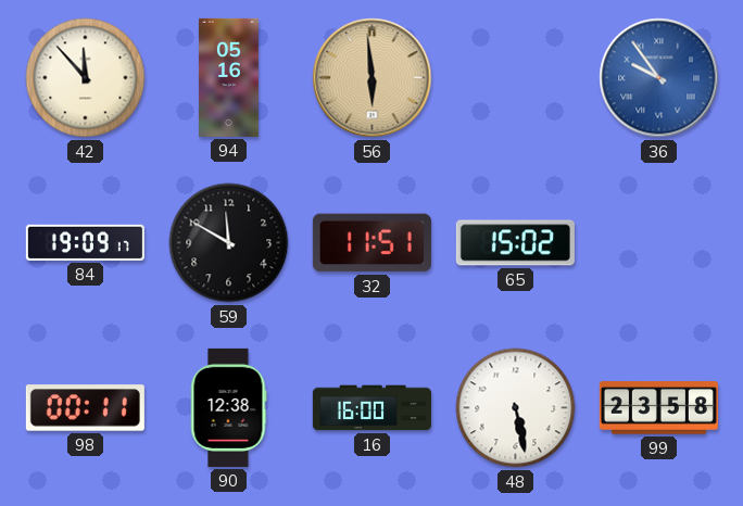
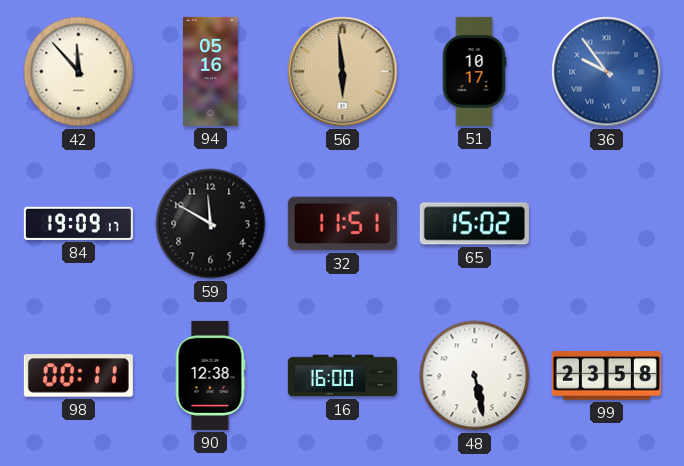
51: none -> 10:17
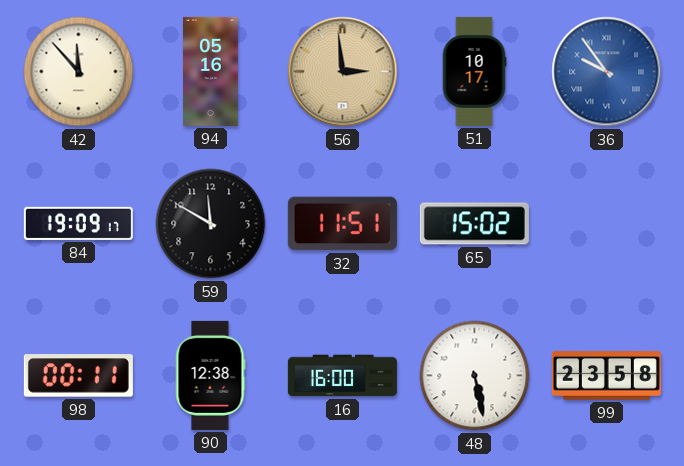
56: 5:59 -> 2:59
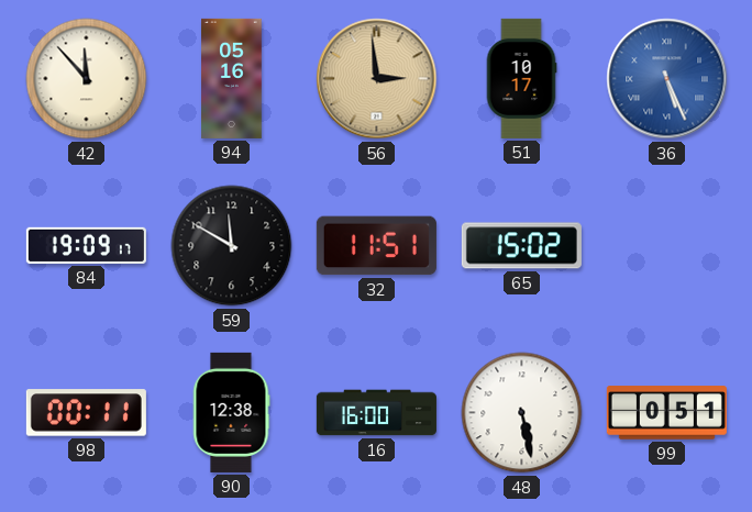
36: 9:54 -> 5:26
99: 23:58 -> 0:51
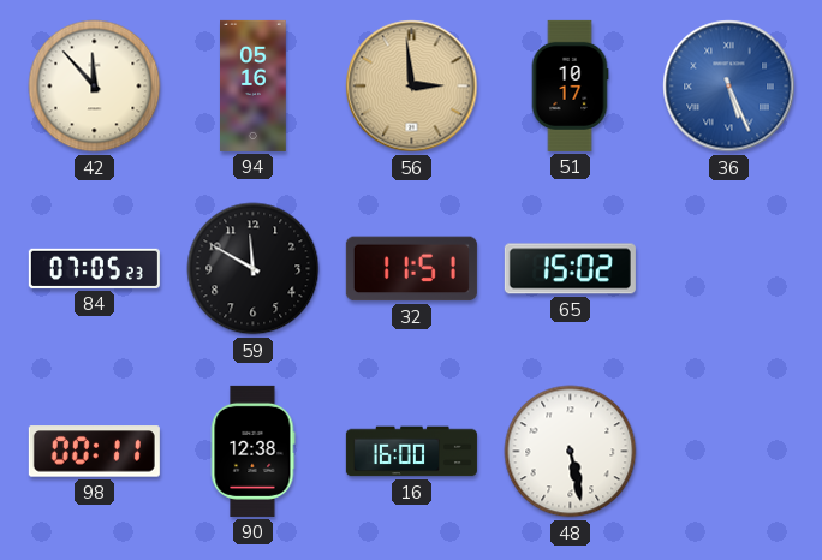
84: 19:09 -> 07:05
99: 0:51 -> none
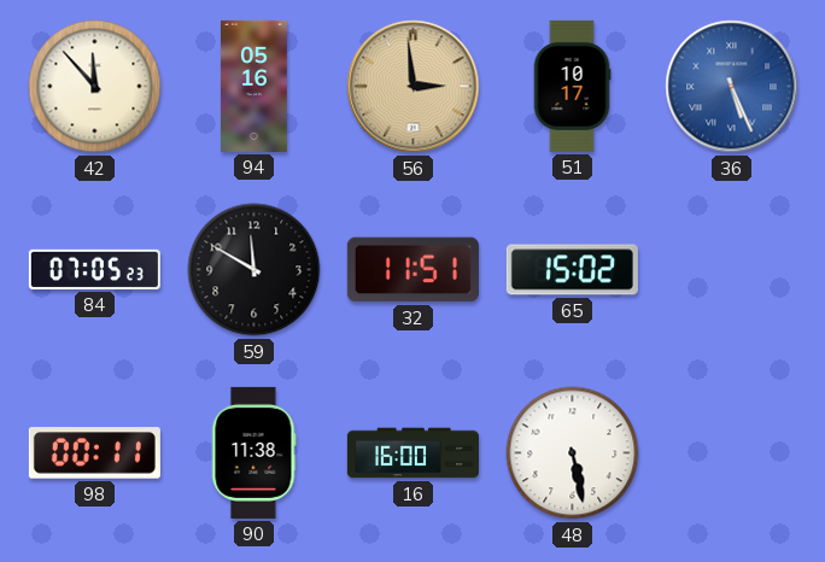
90: 12:38 -> 11:38
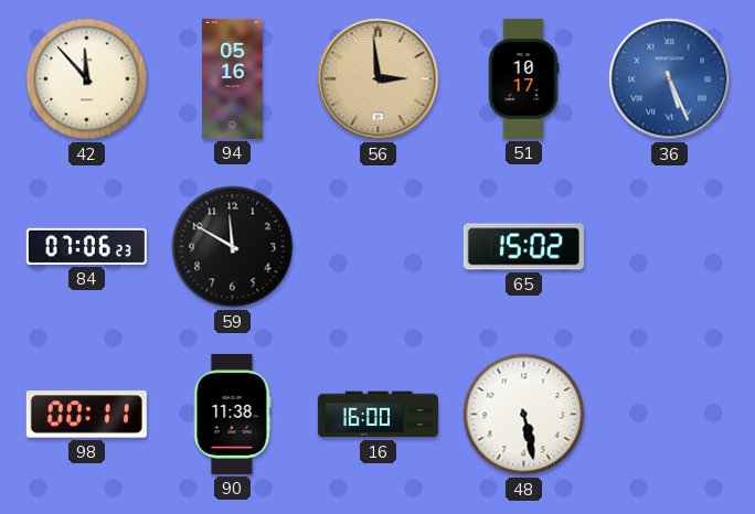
84: 07:05 -> 07:06
32: 11:51 -> none
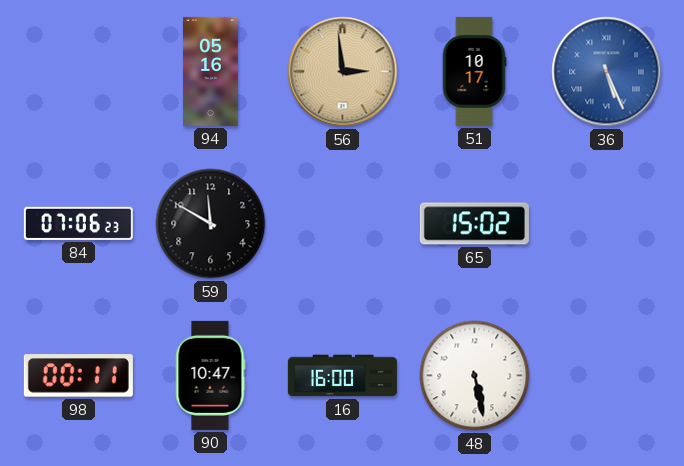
42: 11:53 -> none
90: 11:38 -> 10:47
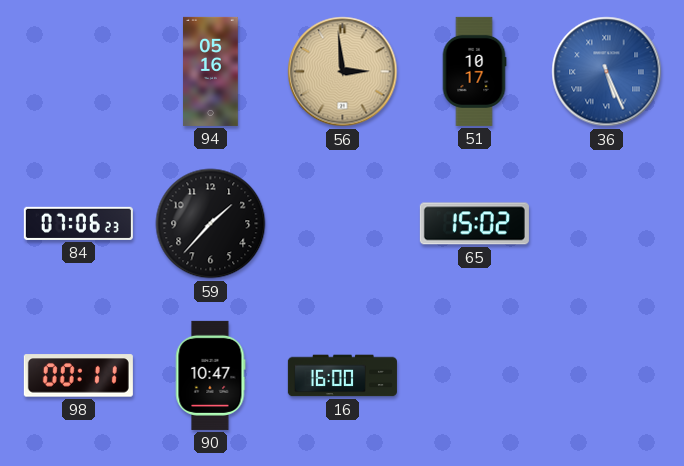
59: 11:50 -> 1:37
48: 5:28 -> none
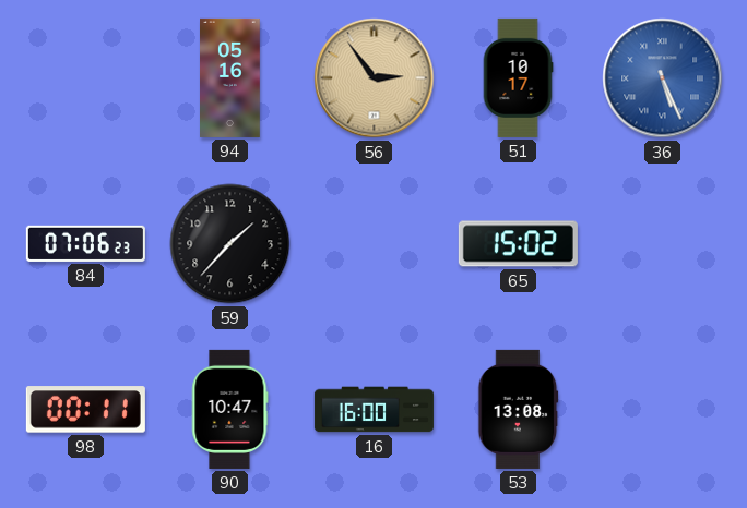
56: 2:59 -> 2:54
53: none -> 13:08
